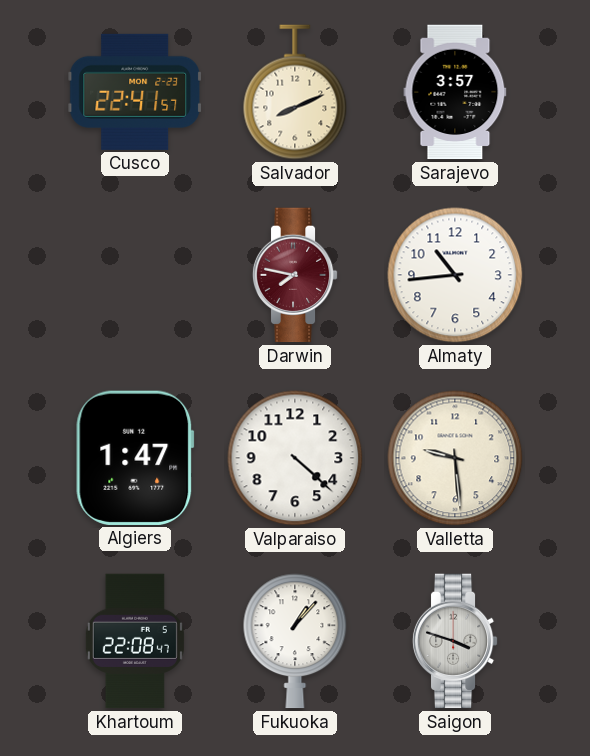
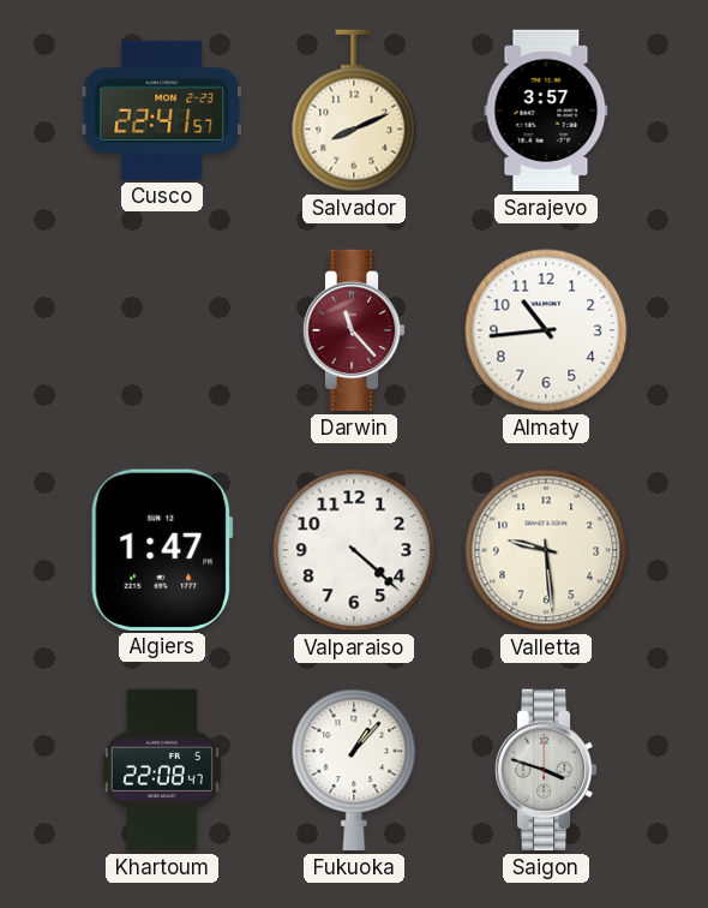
Darwin: 7:47 -> 11:23
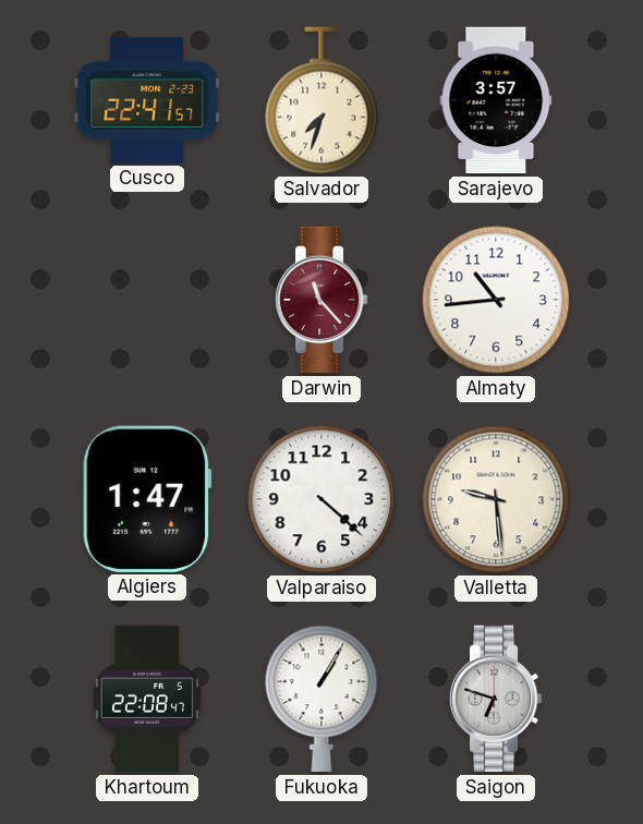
Salvador: 8:11 -> 7:33
Fukuoka: 1:07 -> 1:05
Saigon: 3:48 -> 6:48
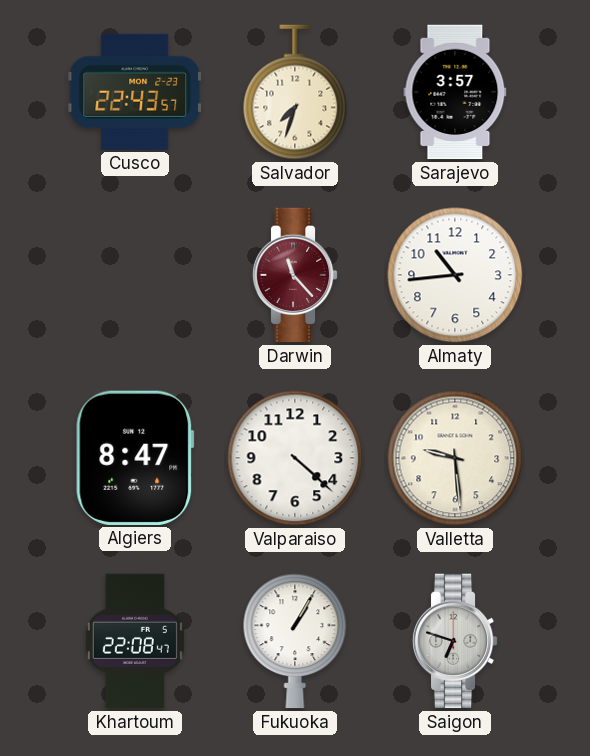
Cusco: 22:41 -> 22:43
Algiers: 1:47 -> 8:47
